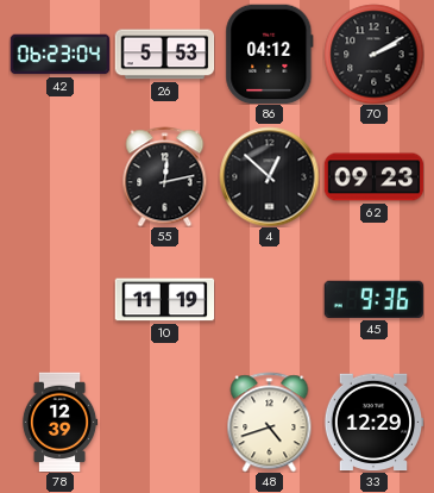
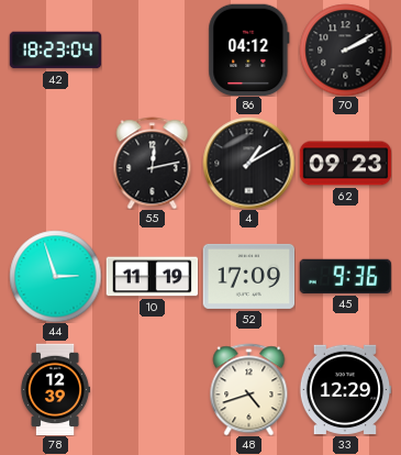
42: 06:23 -> 18:23
26: 5:53 -> none
4: 12:52 -> 1:10
44: none -> 2:57
52: none -> 17:09
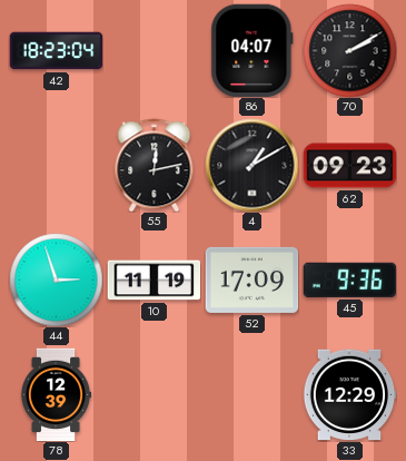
86: 04:12 -> 04:07
48: 4:42 -> none
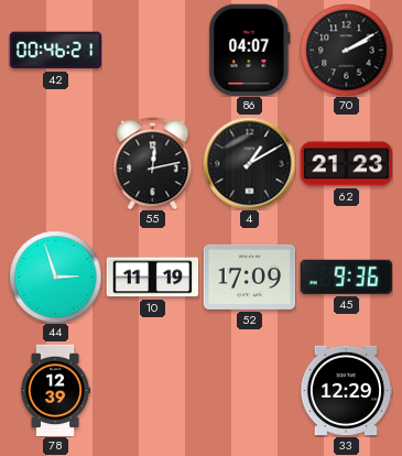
42: 18:23 -> 00:46
62: 09:23 -> 21:23
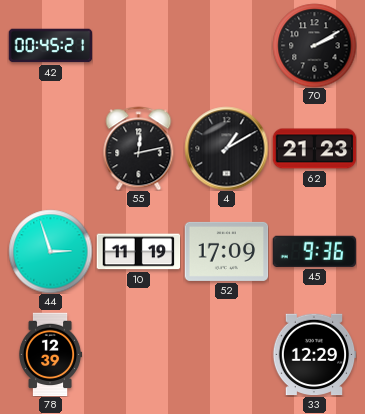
42: 00:46 -> 00:45
86: 04:07 -> none
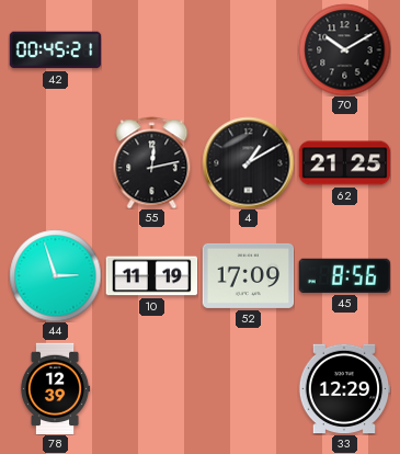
70: 2:10 -> 10:10
62: 21:23 -> 21:25
45: 9:36 -> 8:56
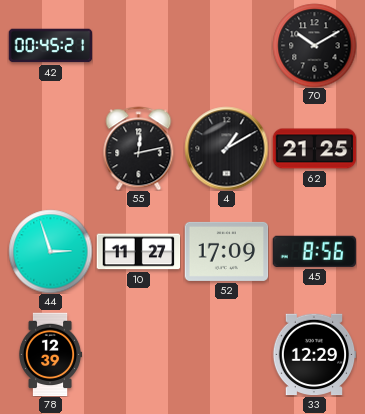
10: 11:19 -> 11:27
